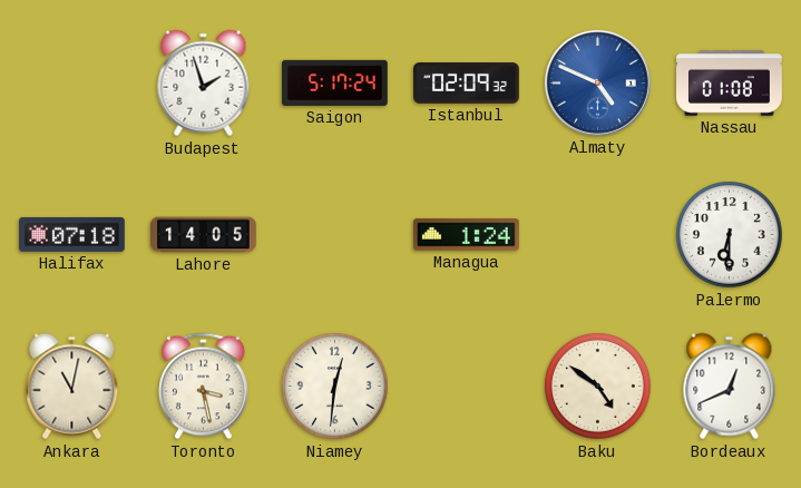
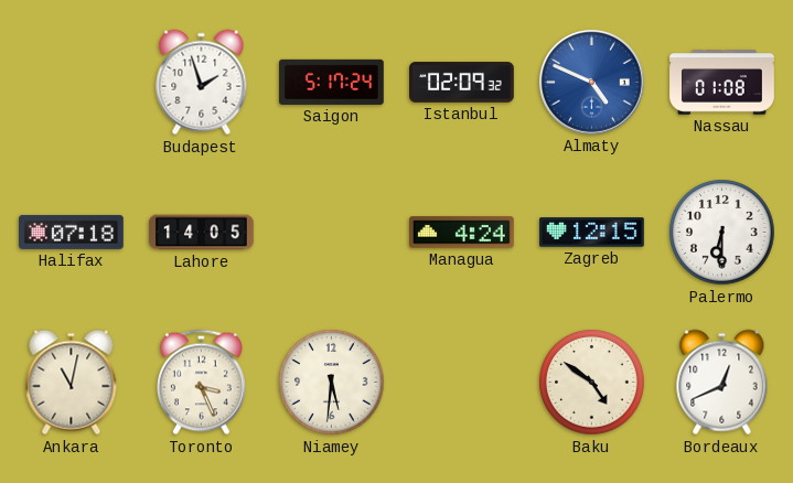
Managua: 1:24 -> 4:24
Zagreb: none -> 12:15
Toronto: 3:28 -> 3:26
Niamey: 12:31 -> 5:31
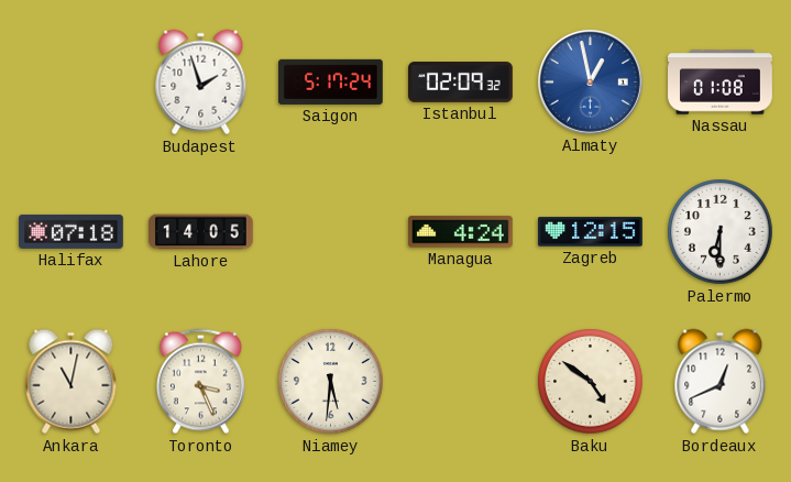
Almaty: 4:49 -> 12:58
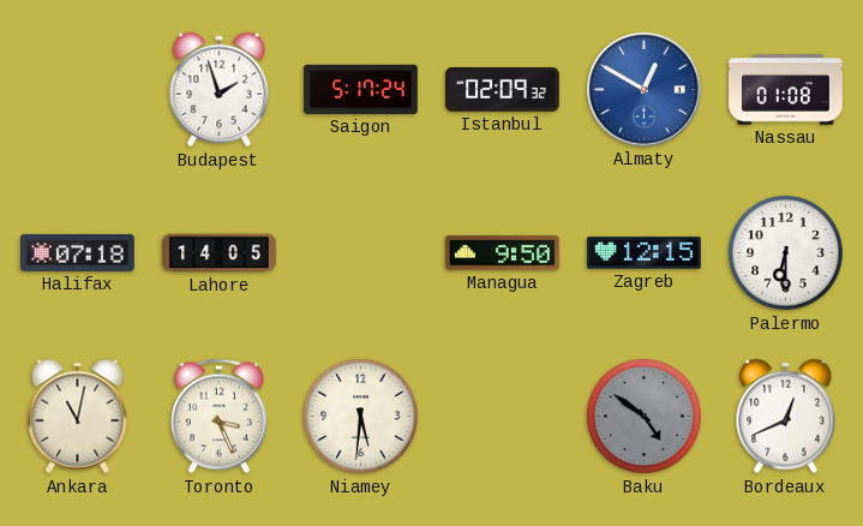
Almaty: 12:58 -> 12:50
Managua: 4:24 -> 9:50
Baku dial: cream -> grey
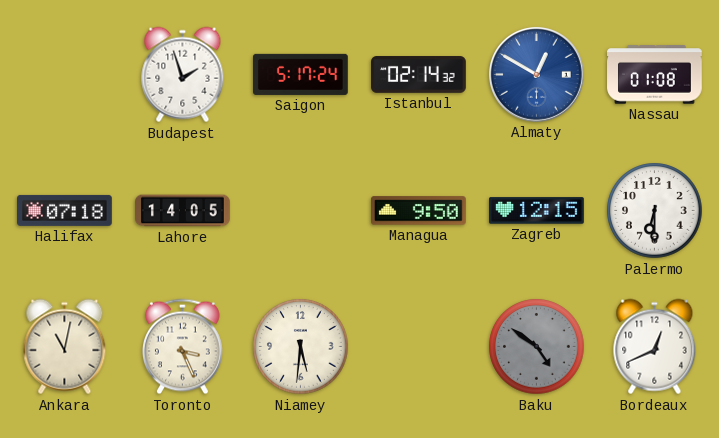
Istanbul: 02:09 -> 02:14
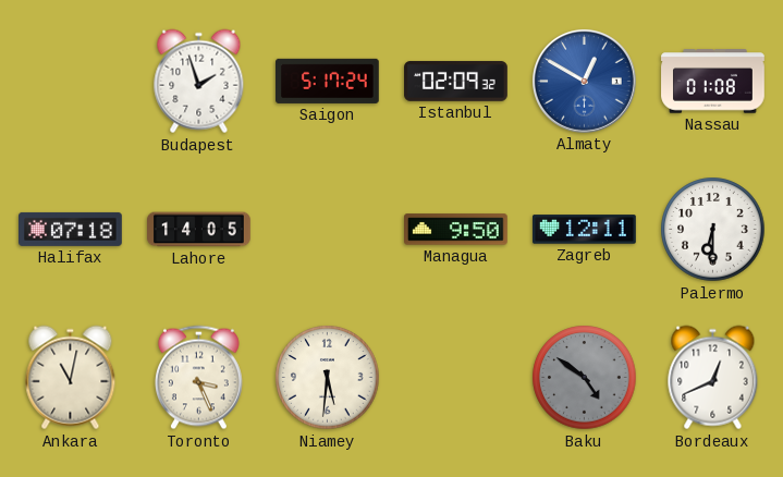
Istanbul: 02:14 -> 02:09
Zagreb: 12:15 -> 12:11
